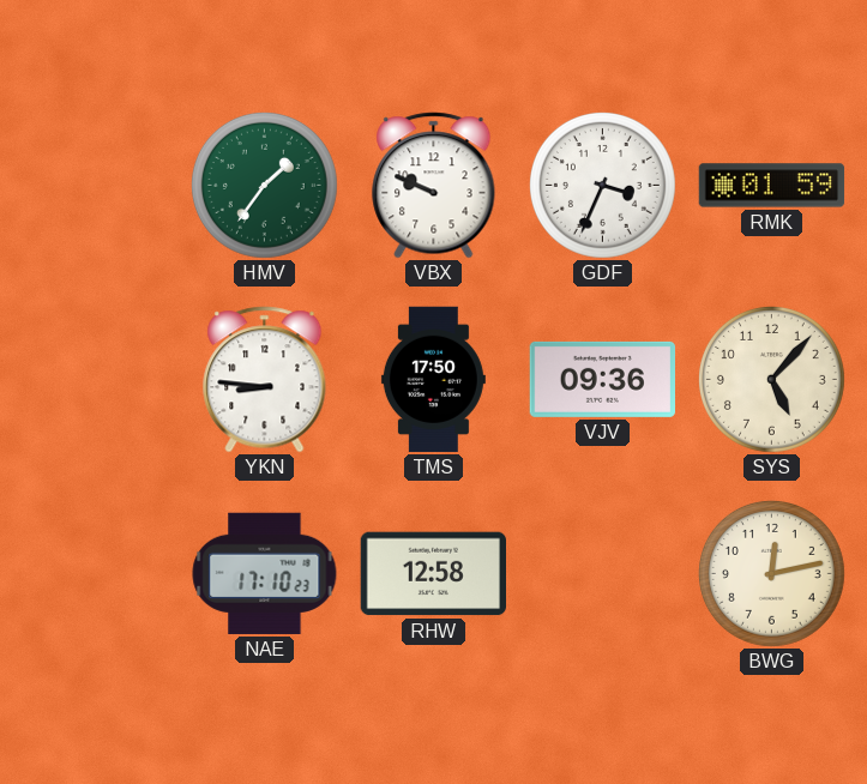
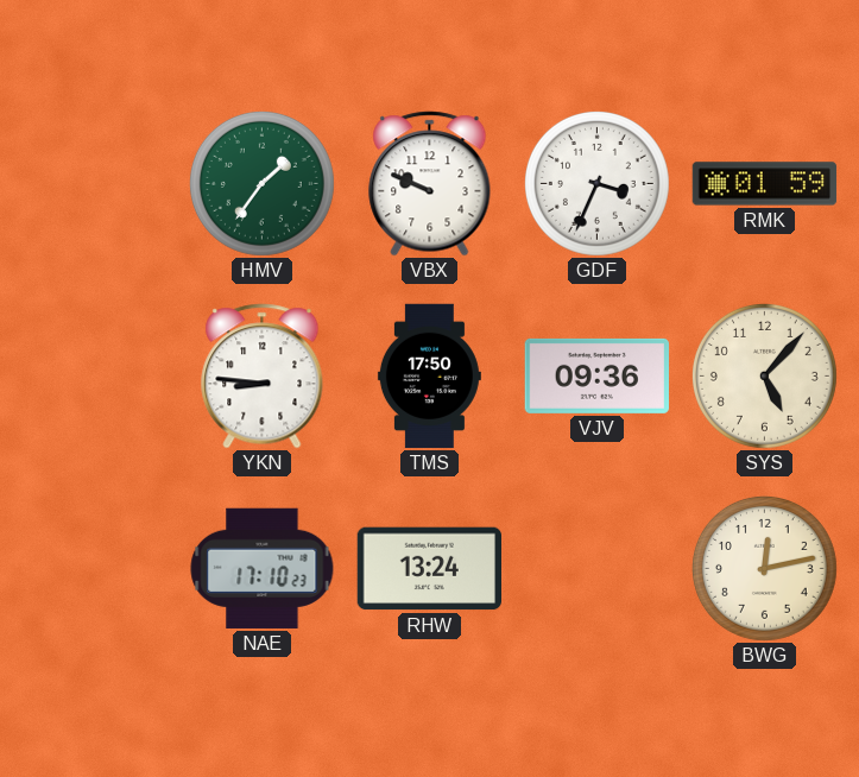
RHW: 12:58 -> 13:24
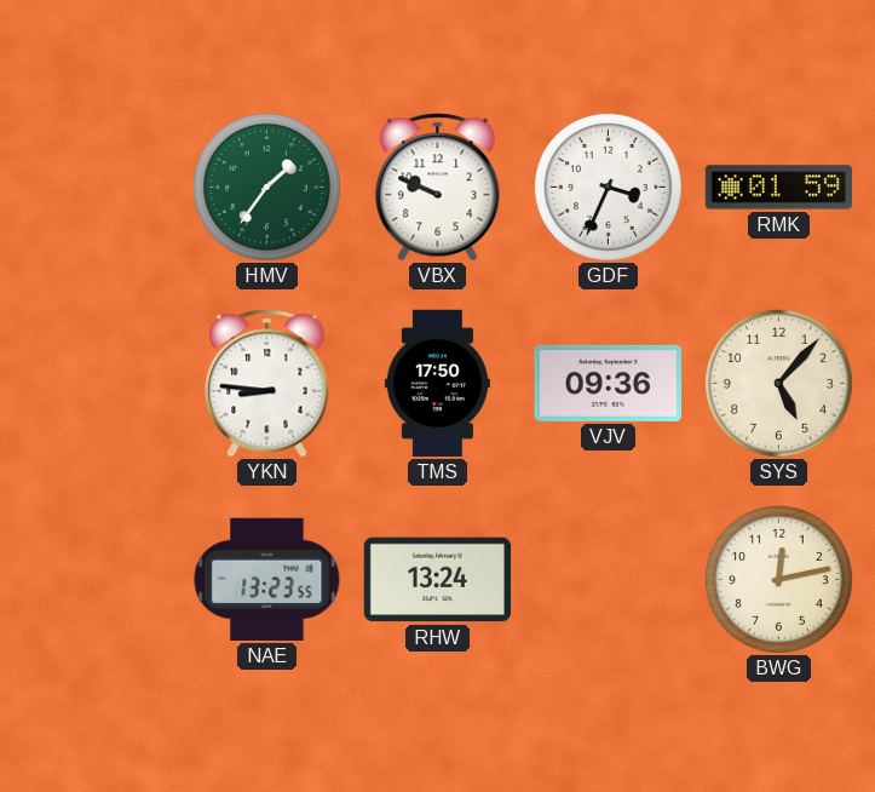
NAE: 17:10 -> 13:23
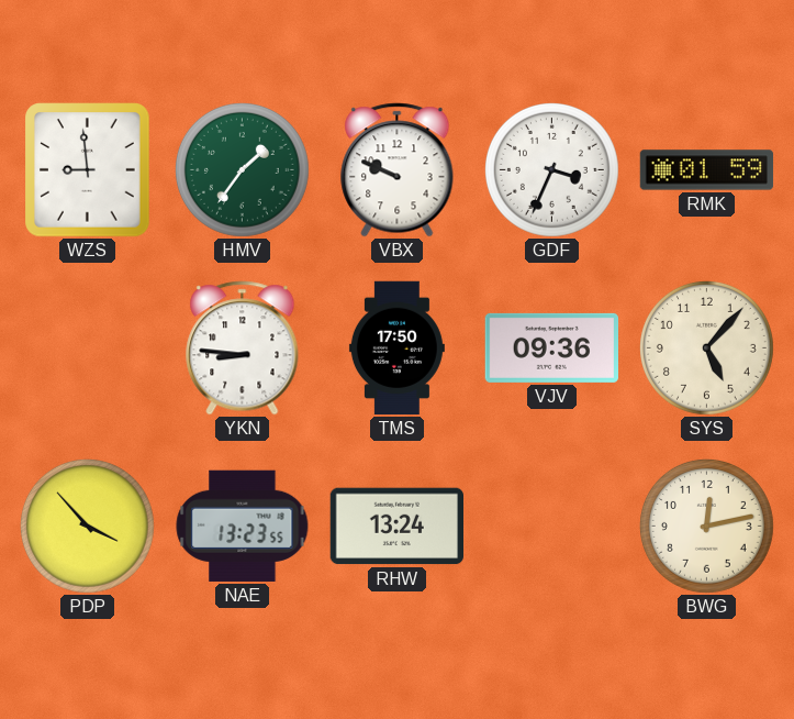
WZS: none -> 8:59
PDP: none -> 3:53
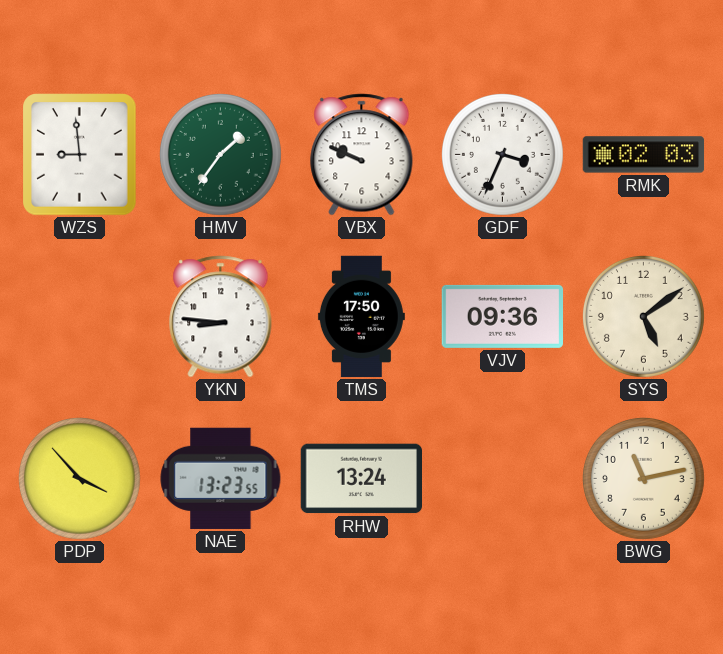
RMK: 01:59 -> 02:03
SYS: 5:07 -> 5:09
BWG: 12:13 -> 11:13
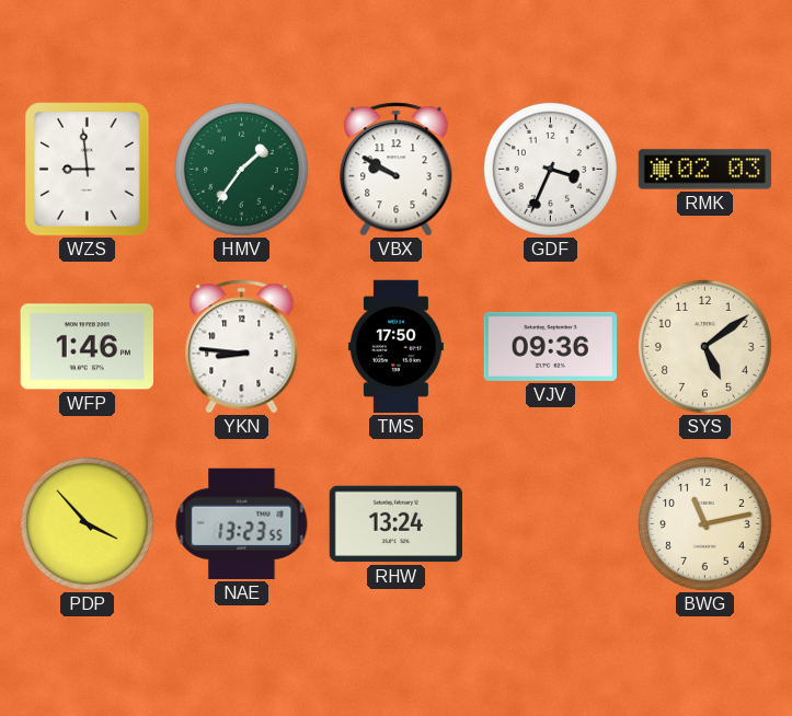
VBX: 9:49 -> 9:50
WFP: none -> 1:46
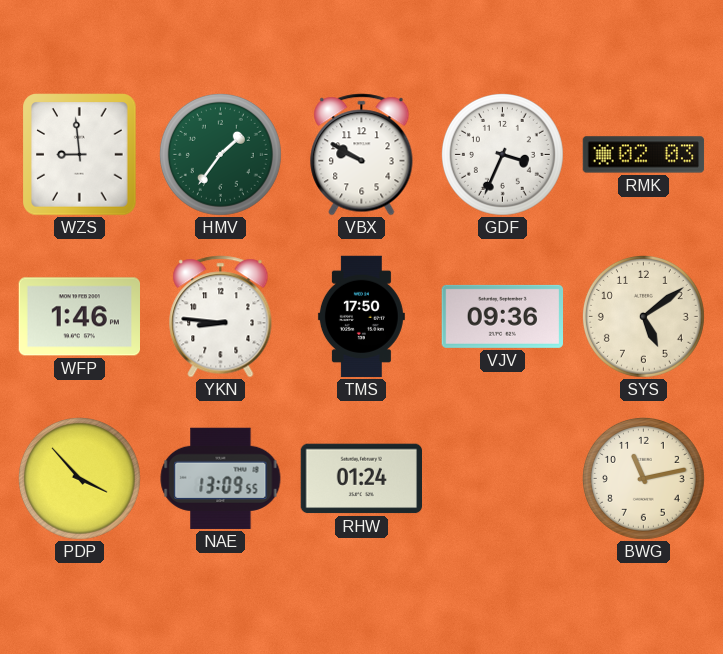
NAE: 13:23 -> 13:09
RHW: 13:24 -> 01:24
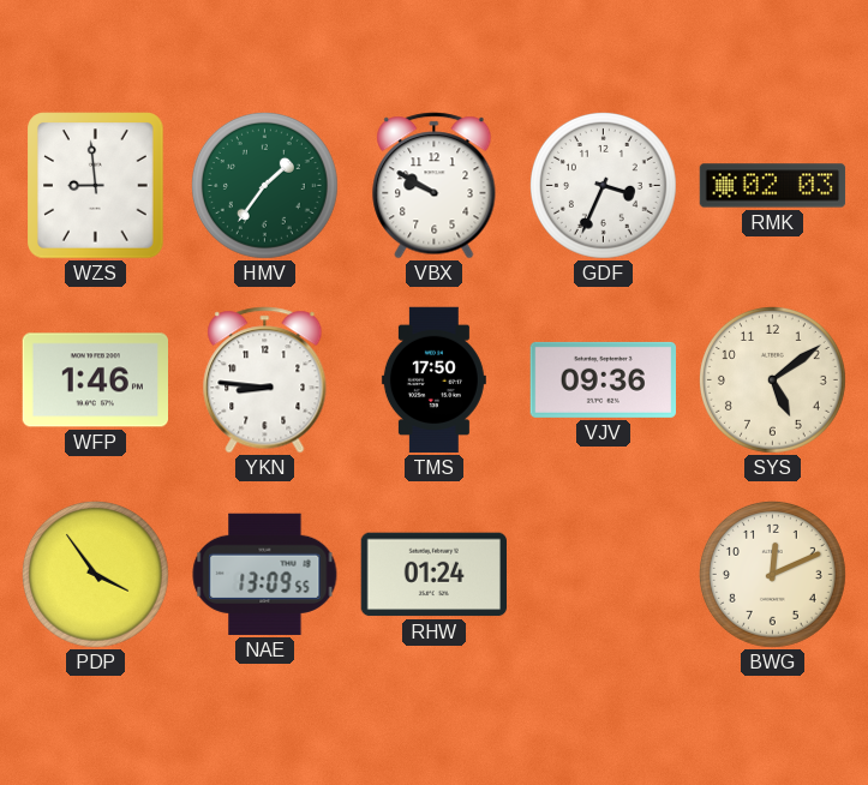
PDP: 3:53 -> 3:54
BWG: 11:13 -> 12:11
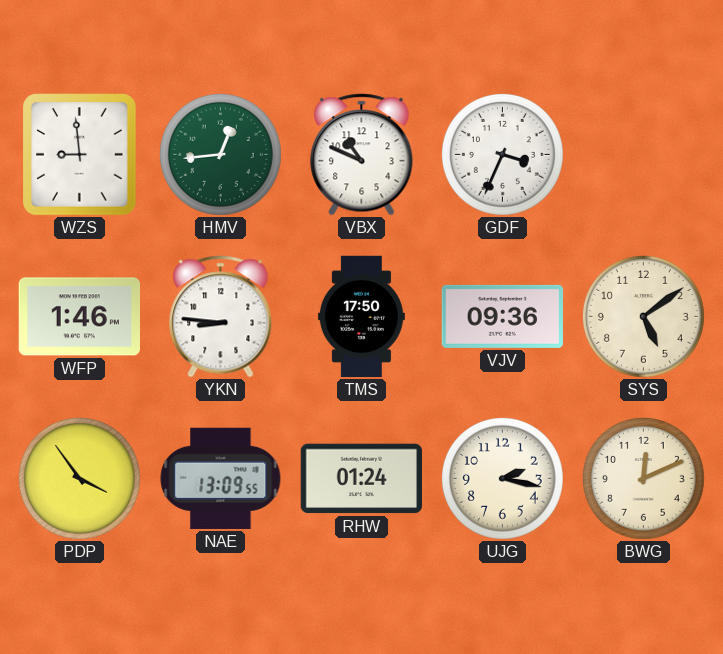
HMV: 1:36 -> 12:44
VBX: 9:50 -> 10:49
RMK: 02:03 -> none
UJG: none -> 2:17
